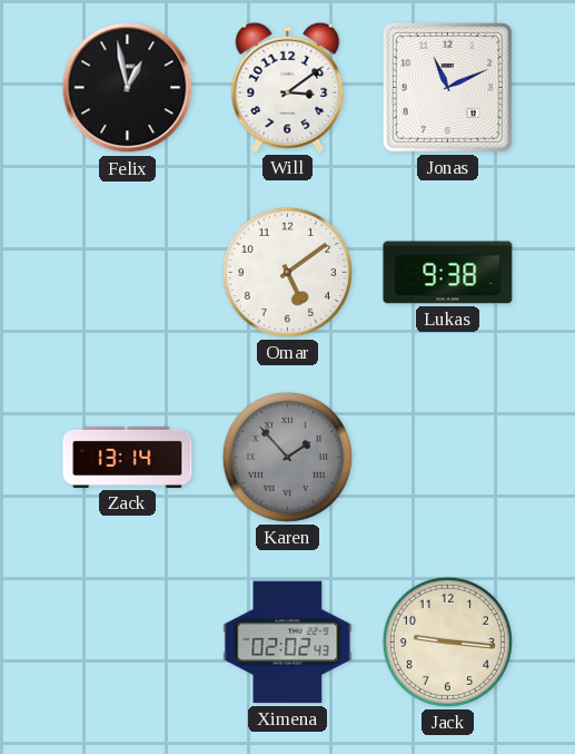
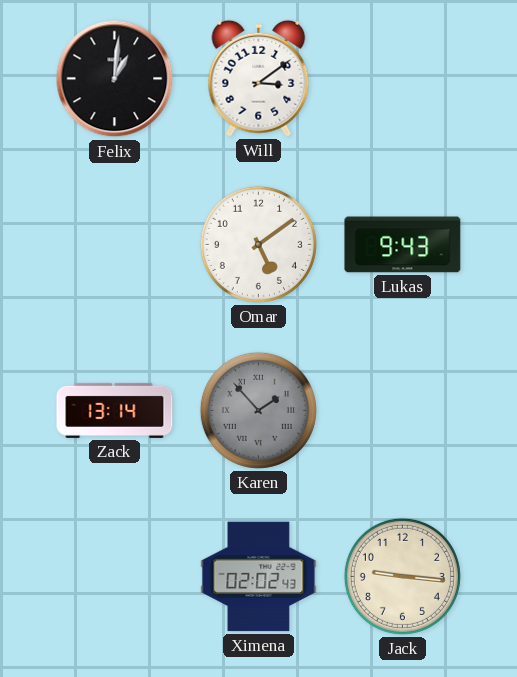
Felix: 12:58 -> 1:01
Jonas: 11:11 -> none
Lukas: 9:38 -> 9:43
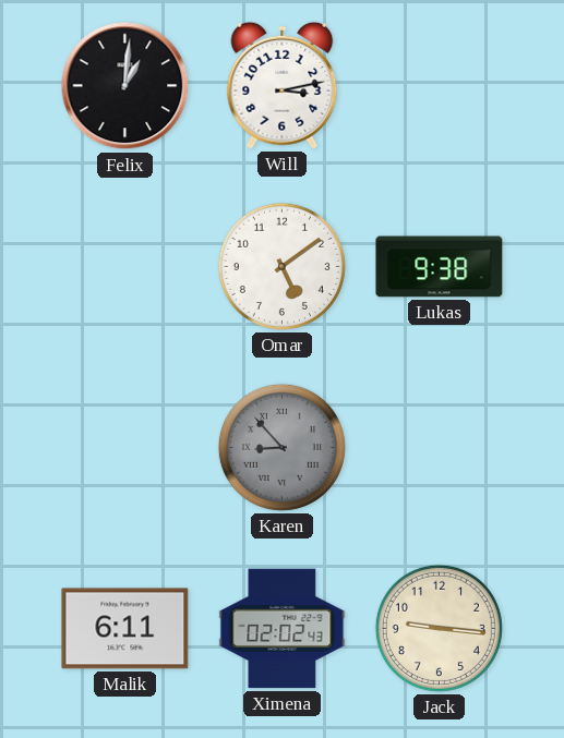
Will: 3:09 -> 3:13
Lukas: 9:43 -> 9:38
Zack: 13:14 -> none
Karen: 1:53 -> 8:53
Malik: none -> 6:11
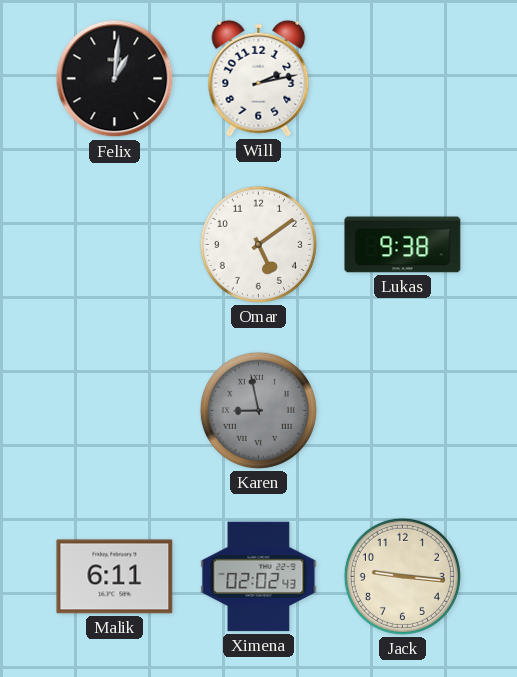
Will: 3:13 -> 2:13
Karen: 8:53 -> 8:58
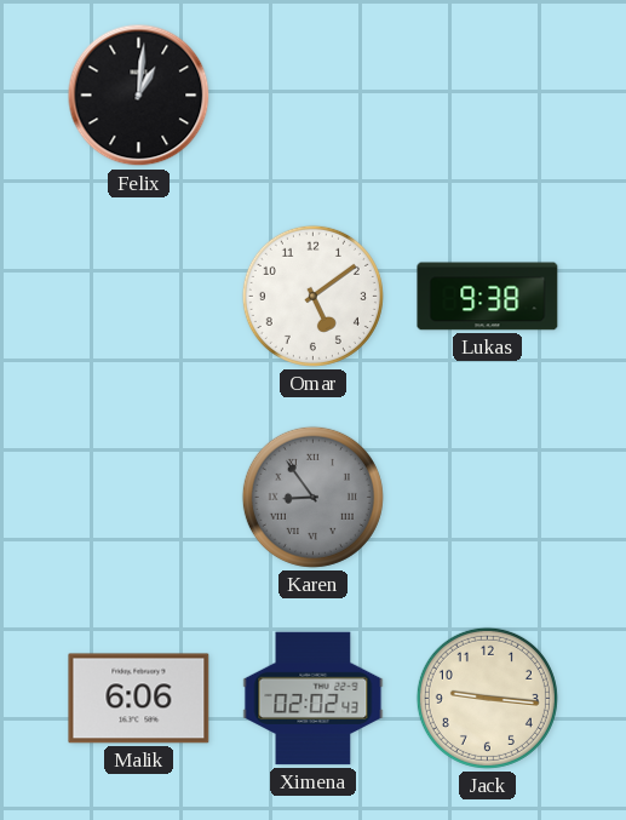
Will: 2:13 -> none
Karen: 8:58 -> 8:54
Malik: 6:11 -> 6:06
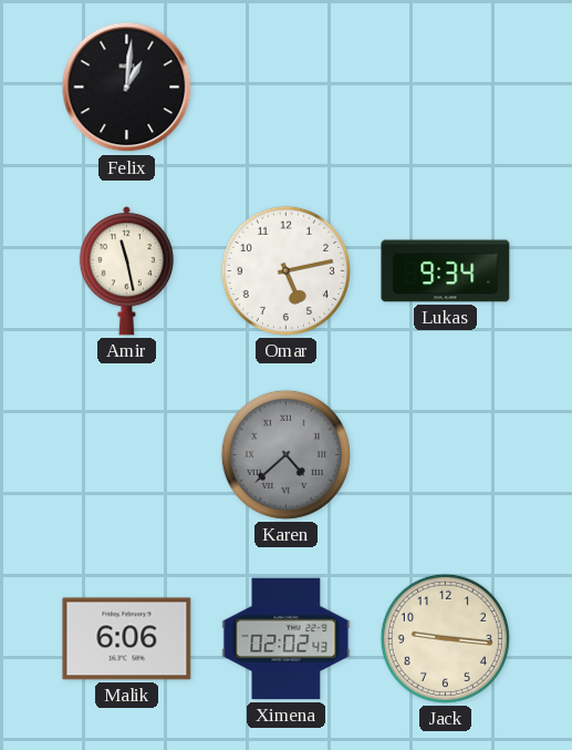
Amir: none -> 11:28
Omar: 5:09 -> 5:13
Lukas: 9:38 -> 9:34
Karen: 8:54 -> 4:38
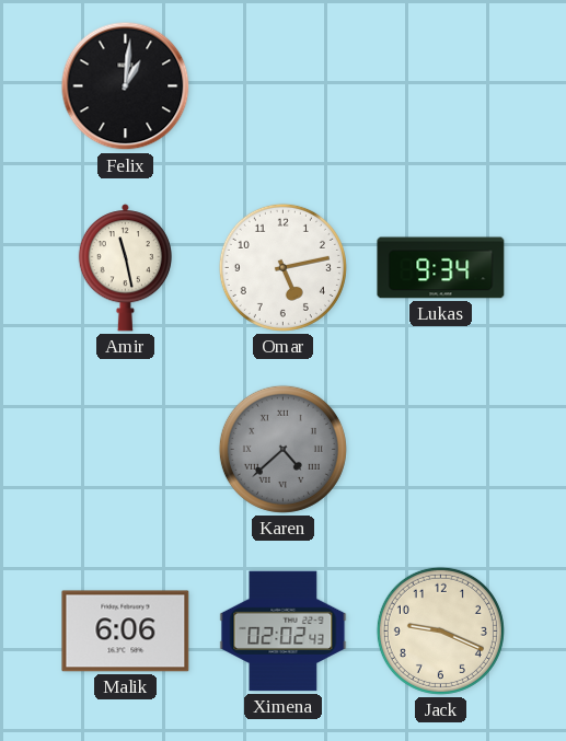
Jack: 9:16 -> 9:19
